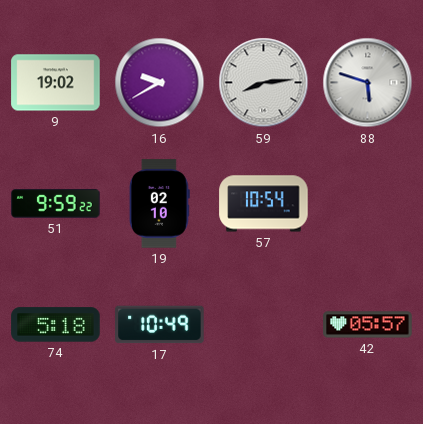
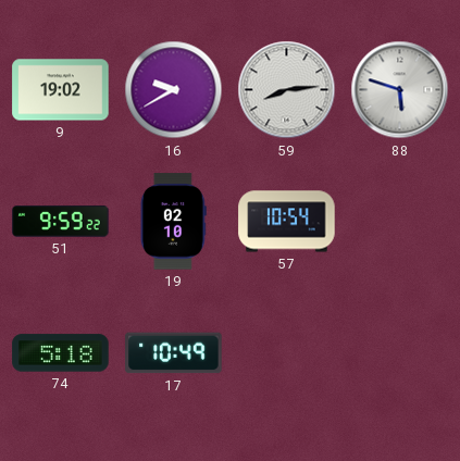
42: 05:57 -> none
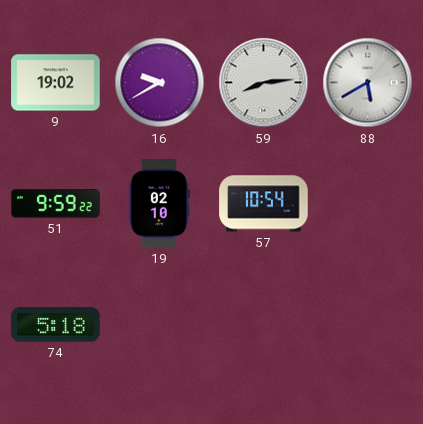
88: 5:48 -> 5:40
17: 10:49 -> none
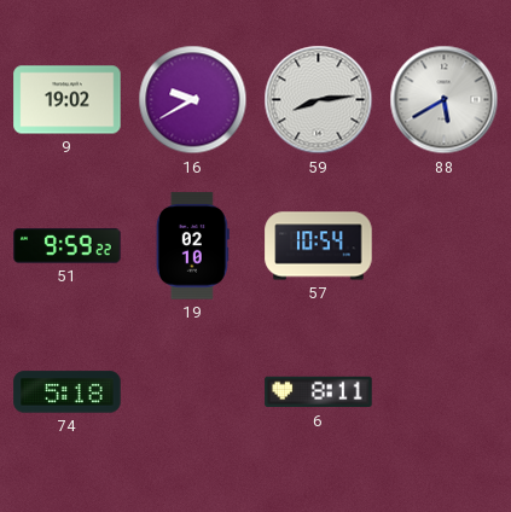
6: none -> 8:11
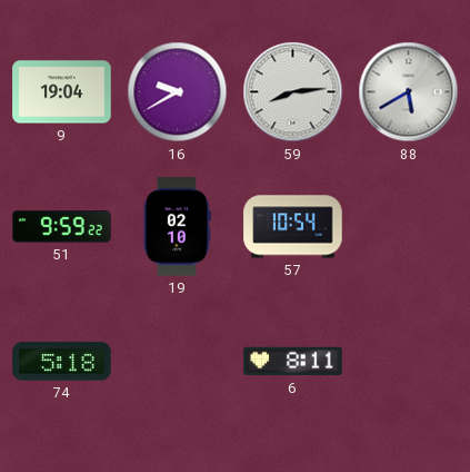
9: 19:02 -> 19:04
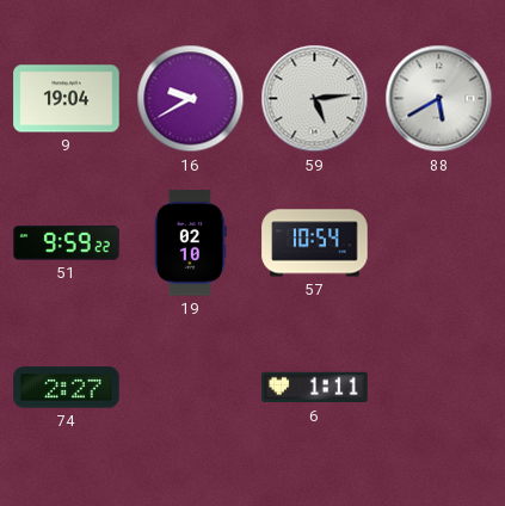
59: 8:14 -> 5:14
74: 5:18 -> 2:27
6: 8:11 -> 1:11
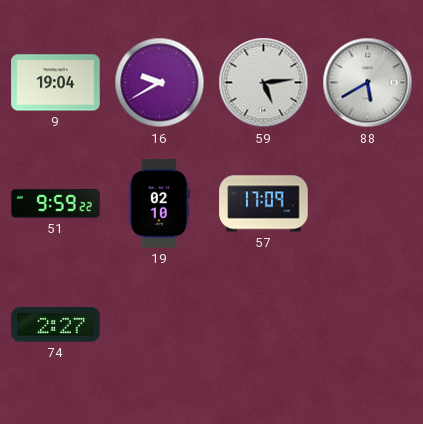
57: 10:54 -> 17:09
6: 1:11 -> none
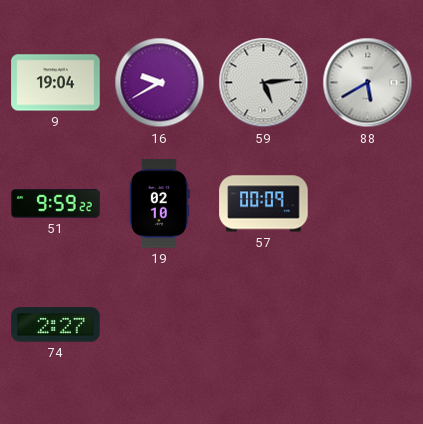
57: 17:09 -> 00:09
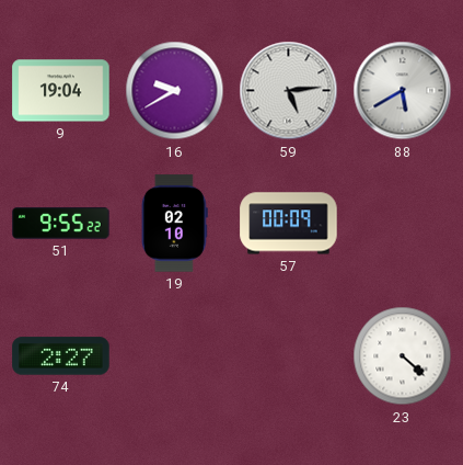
51: 9:59 -> 9:55
23: none -> 4:22
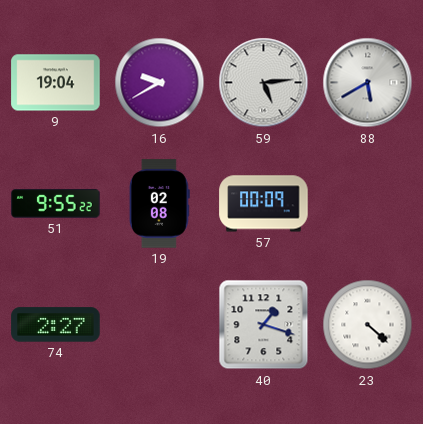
19: 02:10 -> 02:08
40: none -> 1:18
